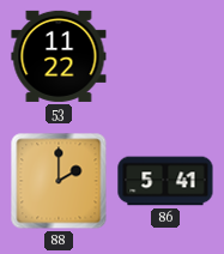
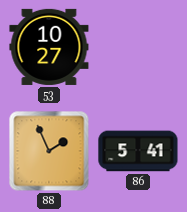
53: 11:22 -> 10:27
88: 2:00 -> 1:56
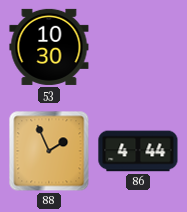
53: 10:27 -> 10:30
86: 5:41 -> 4:44
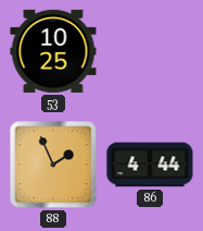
53: 10:30 -> 10:25
